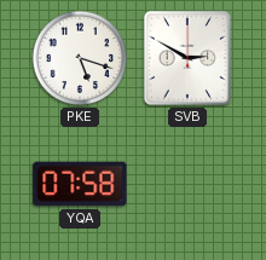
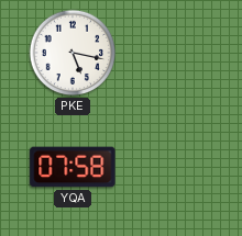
PKE: 5:18 -> 5:17
SVB: 2:50 -> none
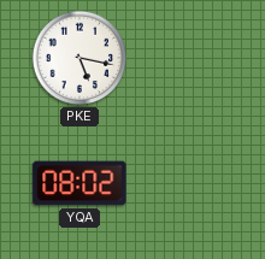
YQA: 07:58 -> 08:02
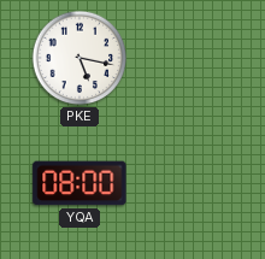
YQA: 08:02 -> 08:00
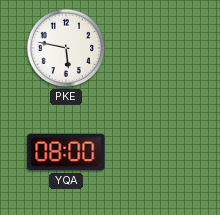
PKE: 5:17 -> 5:47
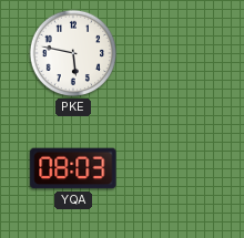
YQA: 08:00 -> 08:03
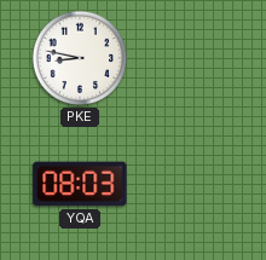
PKE: 5:47 -> 8:47
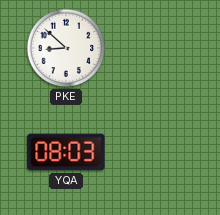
PKE: 8:47 -> 8:52
